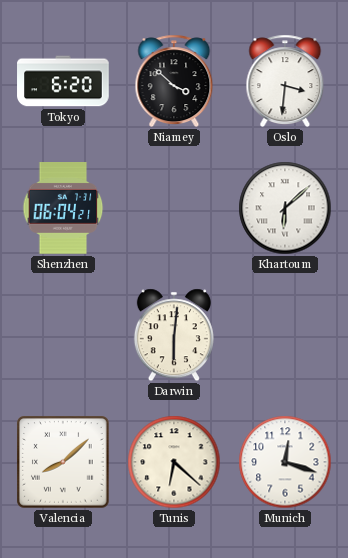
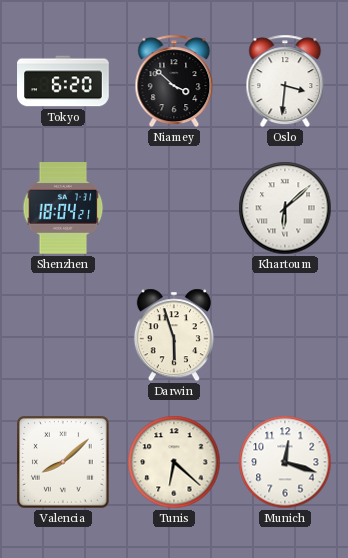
Shenzhen: 06:04 -> 18:04
Darwin: 6:01 -> 5:57
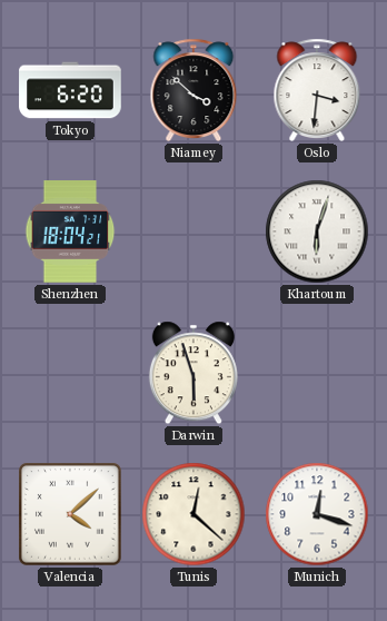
Khartoum: 6:08 -> 6:03
Valencia: 8:08 -> 4:08
Tunis: 6:22 -> 12:22
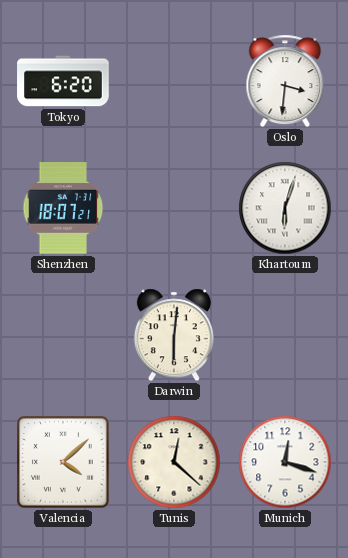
Niamey: 3:52 -> none
Shenzhen: 18:04 -> 18:07
Darwin: 5:57 -> 6:01
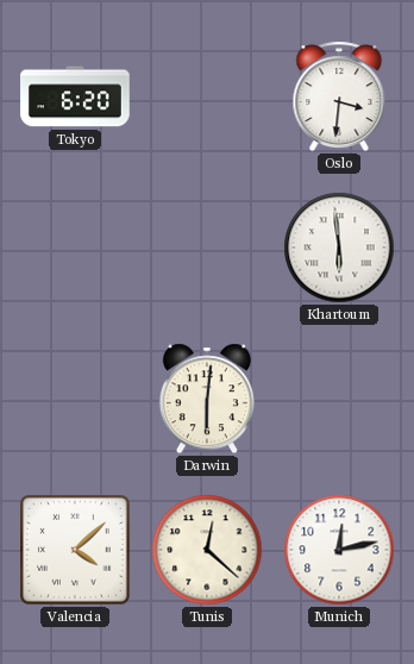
Shenzhen: 18:07 -> none
Khartoum: 6:03 -> 5:59
Munich: 12:18 -> 12:13
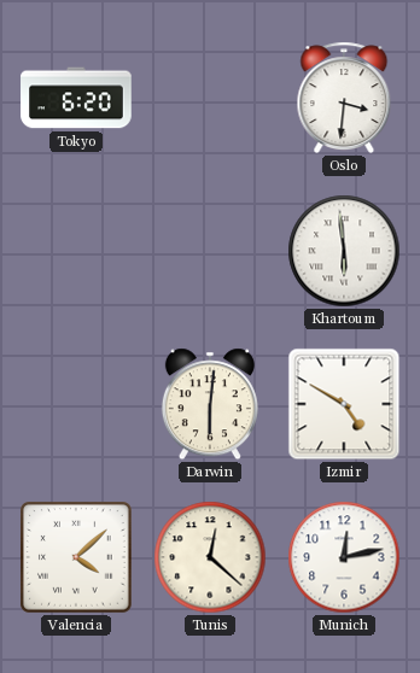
Izmir: none -> 4:50
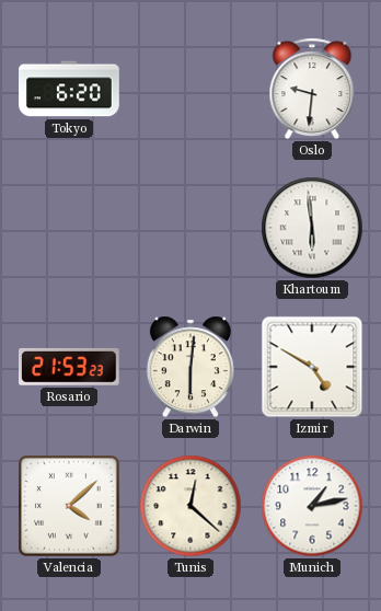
Oslo: 3:31 -> 9:31
Rosario: none -> 21:53
Munich: 12:13 -> 1:13
